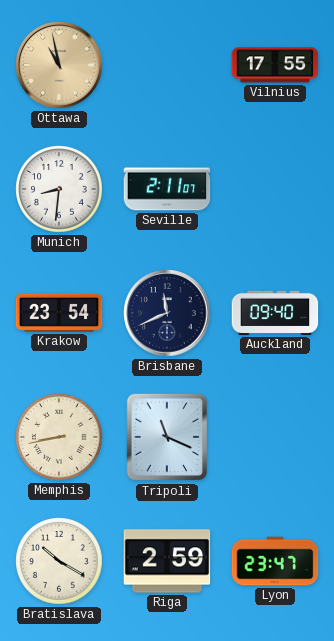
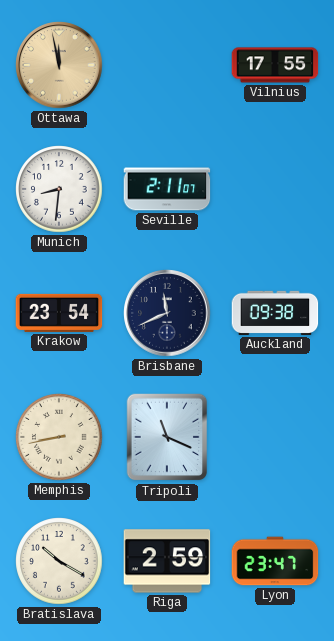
Ottawa: 10:58 -> 11:58
Auckland: 09:40 -> 09:38
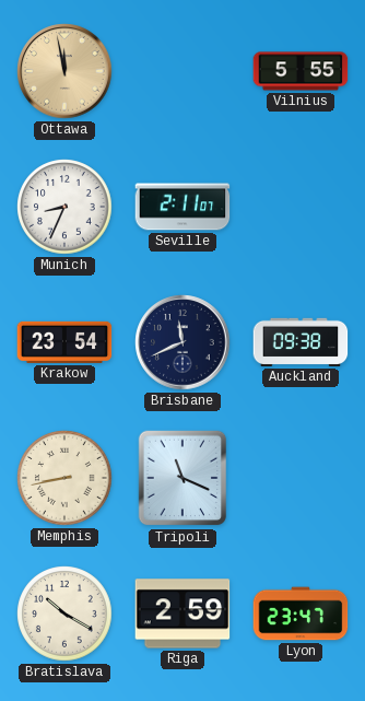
Vilnius: 17:55 -> 5:55
Munich: 8:31 -> 8:34
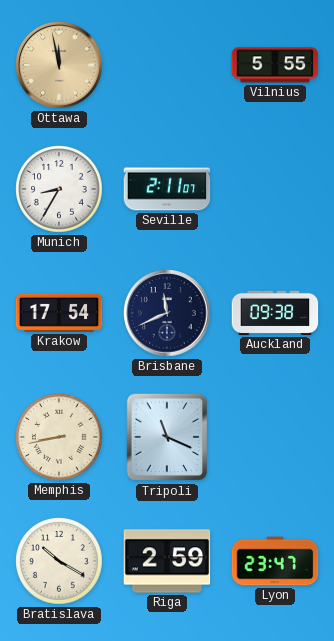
Munich: 8:34 -> 8:35
Krakow: 23:54 -> 17:54
